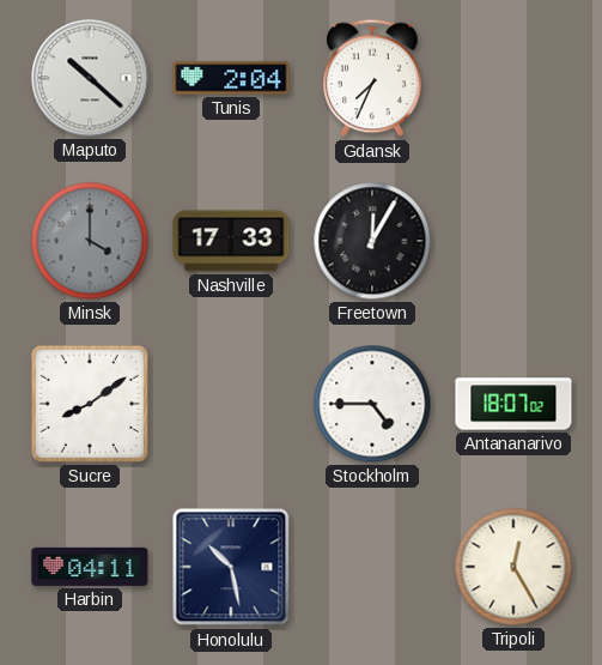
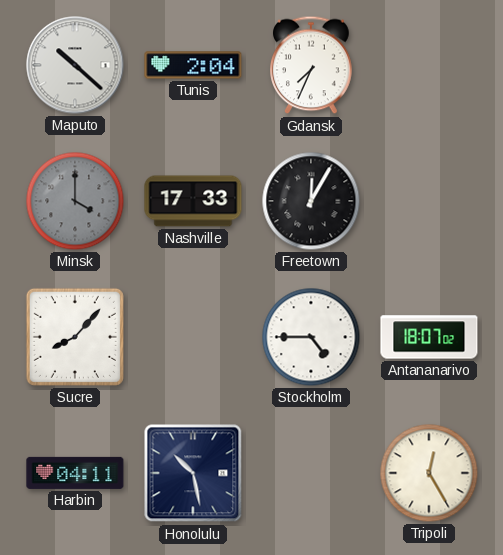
Sucre: 8:09 -> 8:07
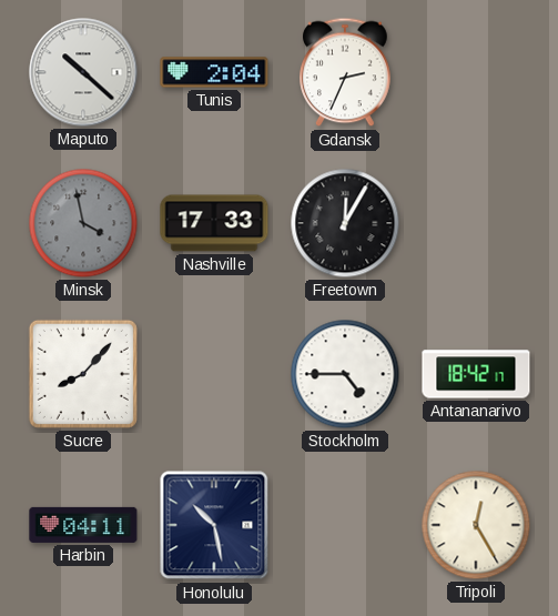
Gdansk: 7:34 -> 2:34
Minsk: 4:00 -> 3:58
Antananarivo: 18:07 -> 18:42
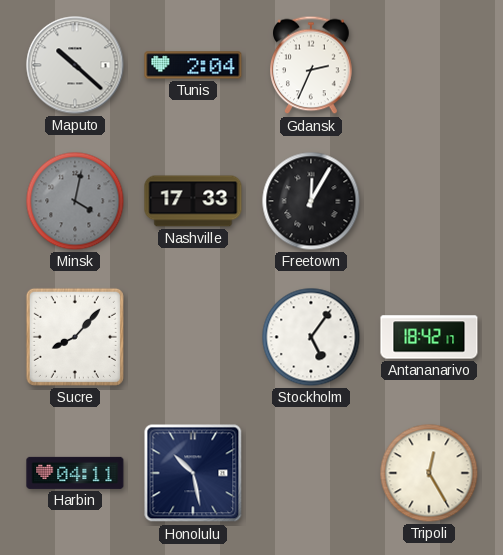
Minsk: 3:58 -> 4:02
Stockholm: 4:45 -> 5:06
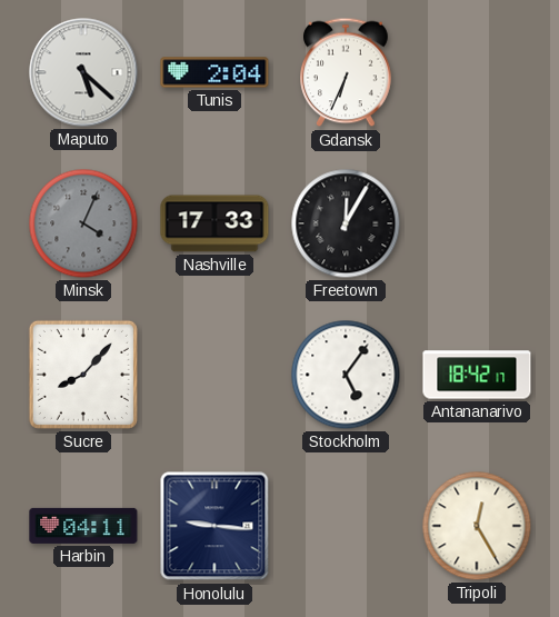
Maputo: 10:22 -> 5:22
Gdansk: 2:34 -> 6:34
Minsk: 4:02 -> 4:04
Honolulu: 10:28 -> 9:16
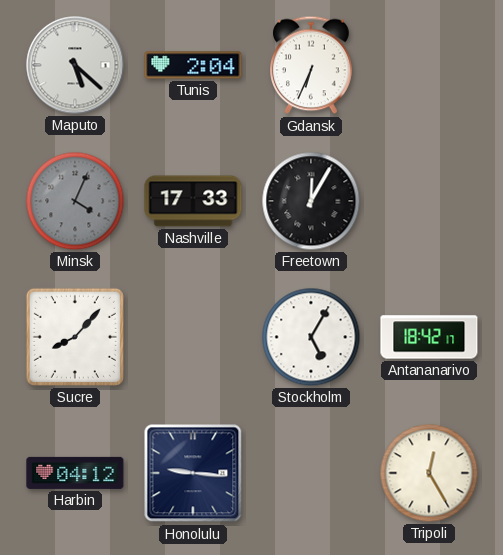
Stockholm: 5:06 -> 5:05
Harbin: 04:11 -> 04:12
